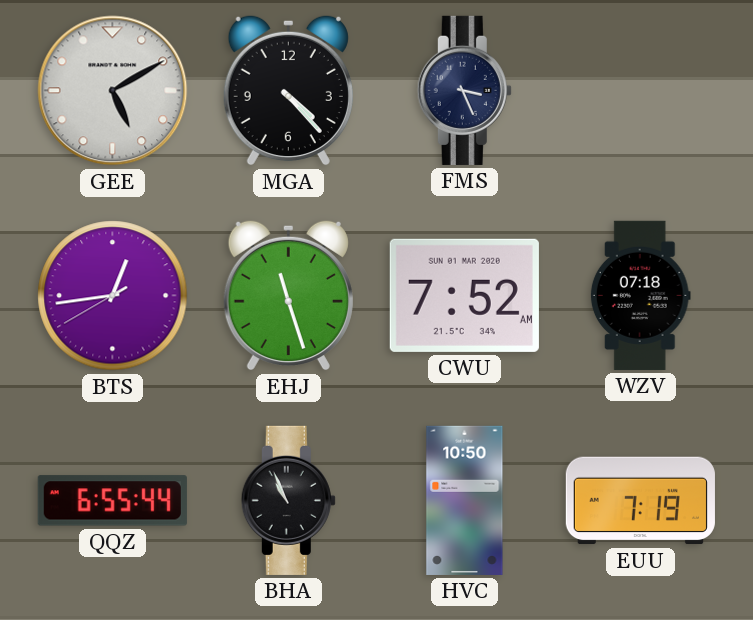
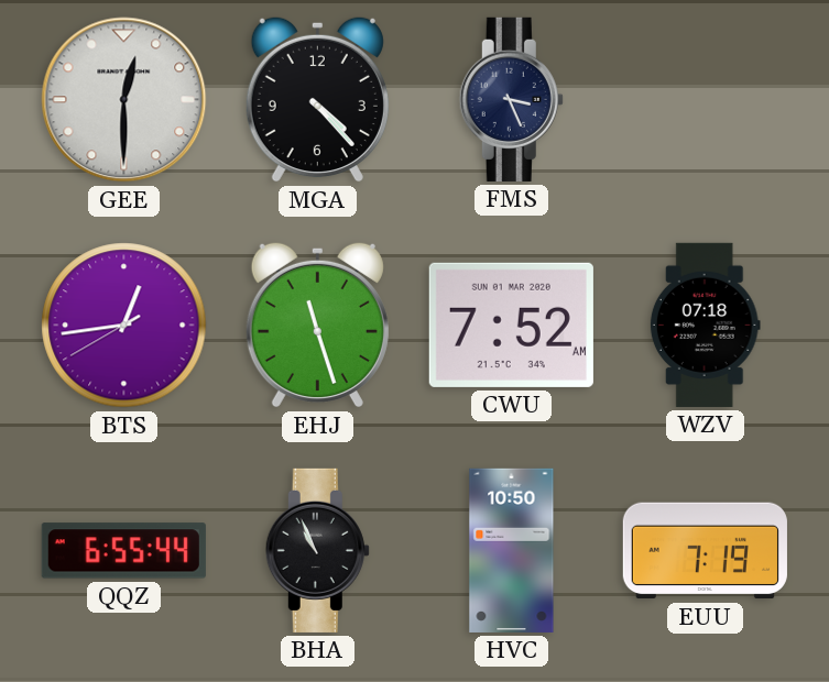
GEE: 5:10 -> 12:30
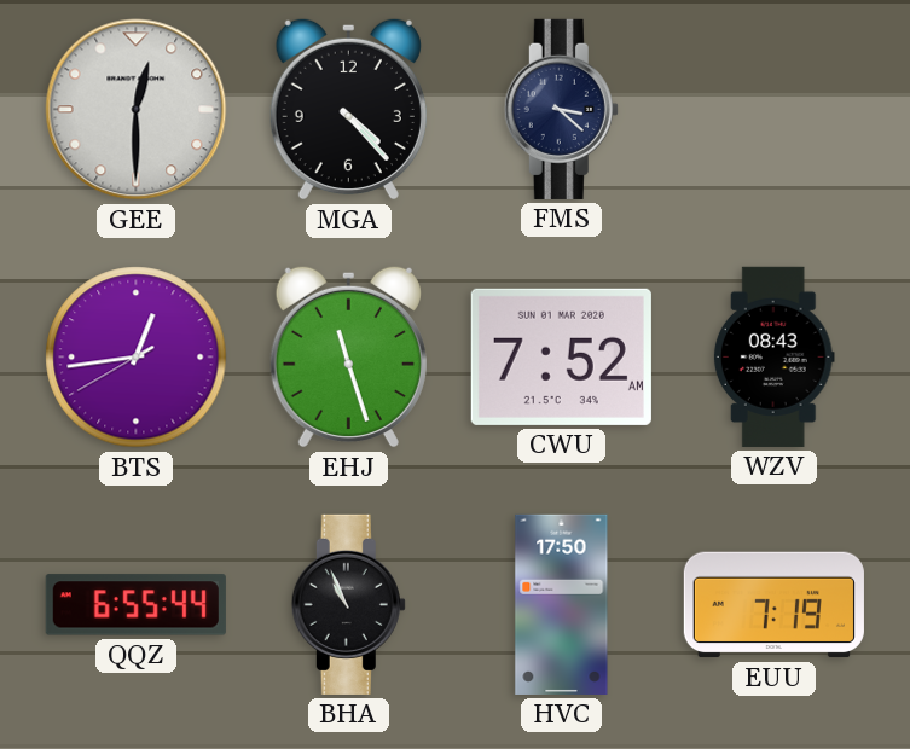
FMS: 3:26 -> 3:22
WZV: 07:18 -> 08:43
HVC: 10:50 -> 17:50
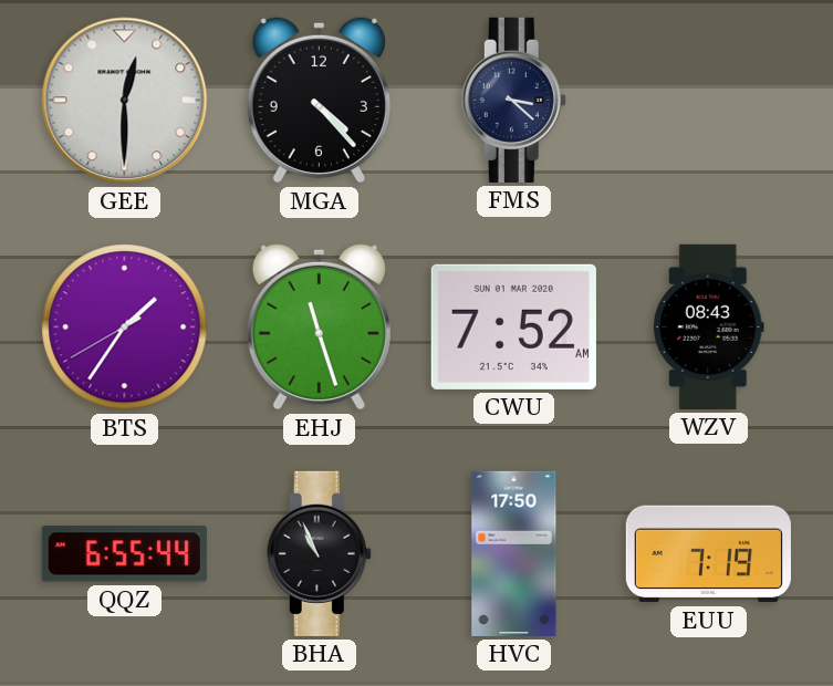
BTS: 12:43 -> 1:35
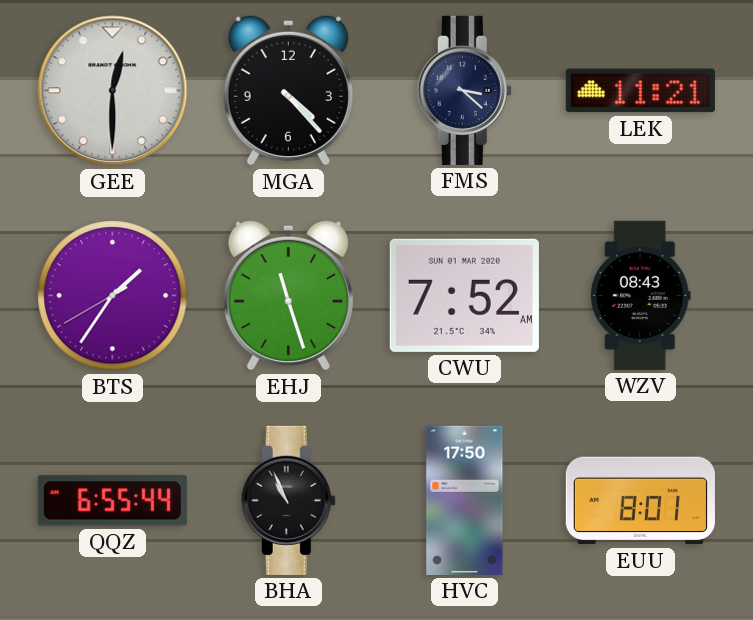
LEK: none -> 11:21
EUU: 7:19 -> 8:01
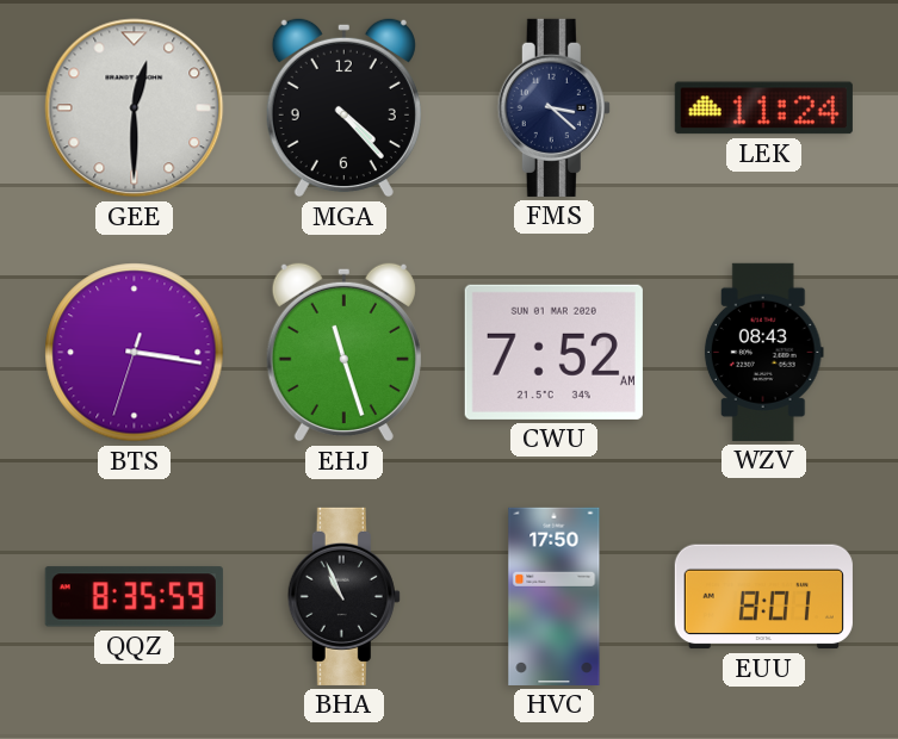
LEK: 11:21 -> 11:24
BTS: 1:35 -> 3:16
QQZ: 6:55 -> 8:35
